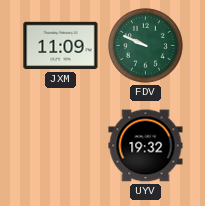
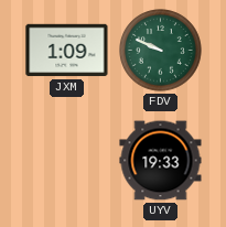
JXM: 11:09 -> 1:09
UYV: 19:32 -> 19:33
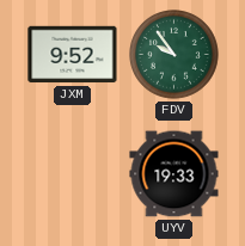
JXM: 1:09 -> 9:52
FDV: 9:49 -> 9:54
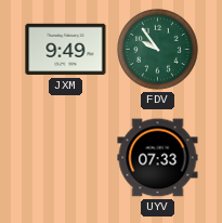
JXM: 9:52 -> 9:49
UYV: 19:33 -> 07:33
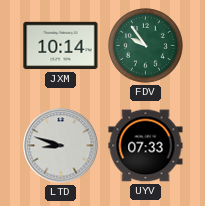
JXM: 9:49 -> 10:14
LTD: none -> 8:48
